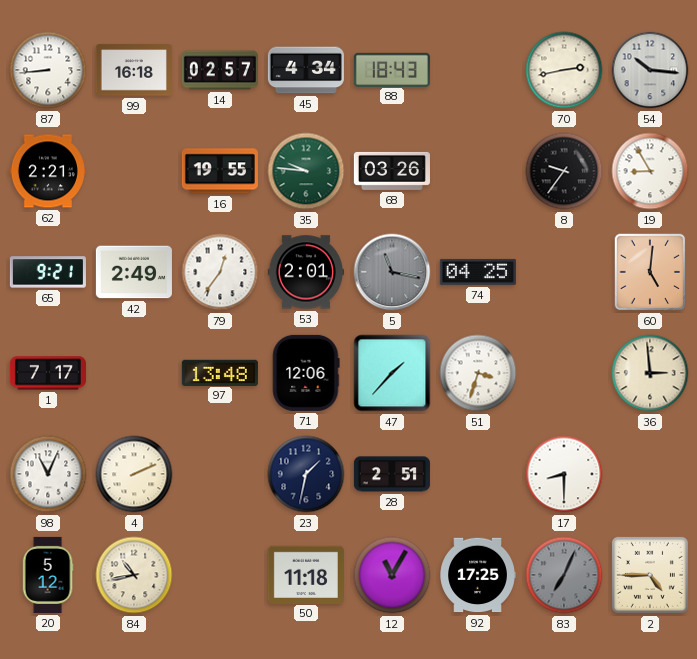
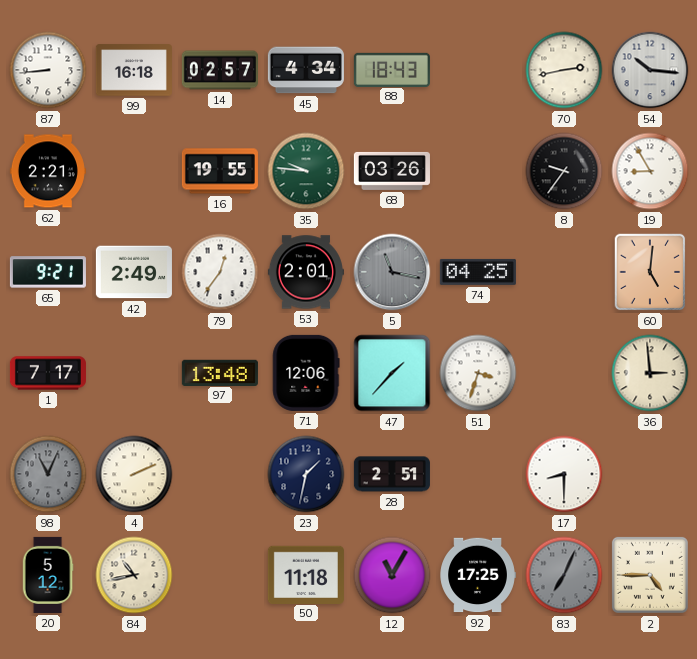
98 dial: white -> grey
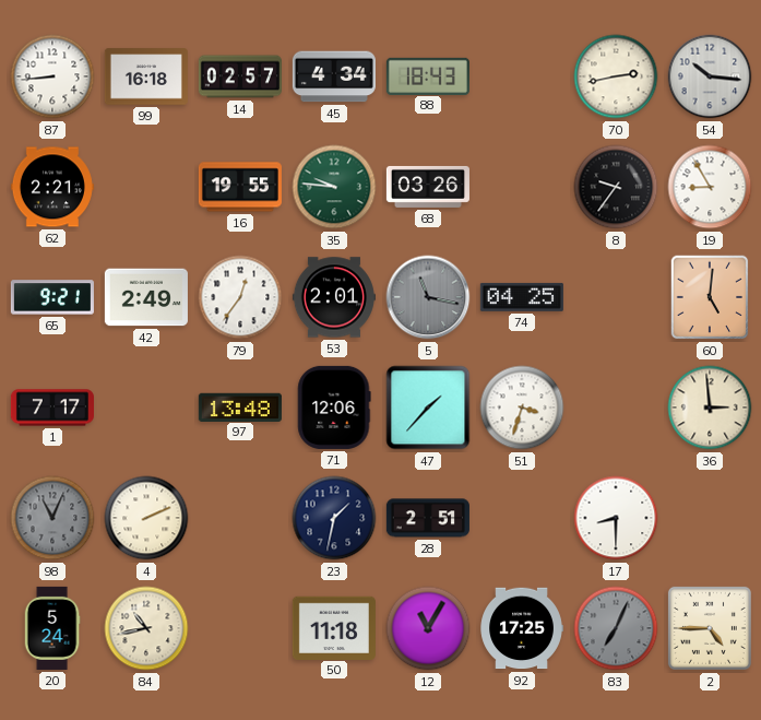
20: 5:12 -> 5:24
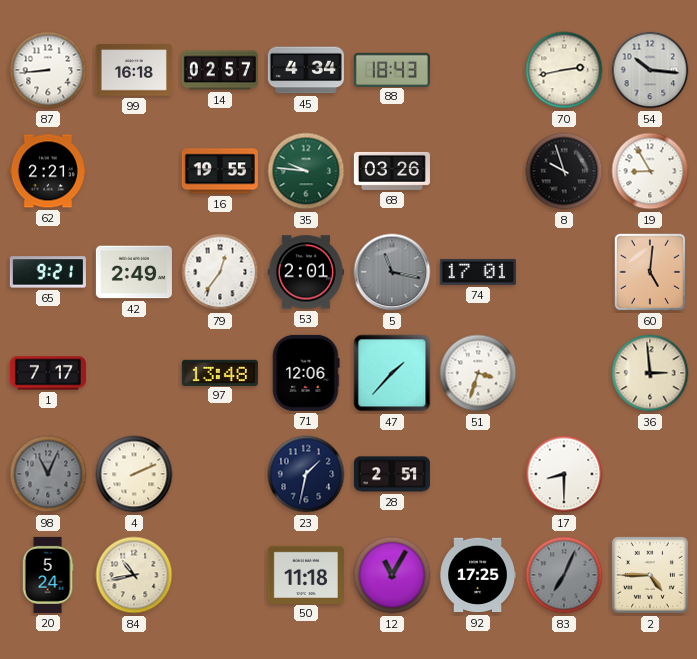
8: 9:36 -> 9:57
74: 04:25 -> 17:01
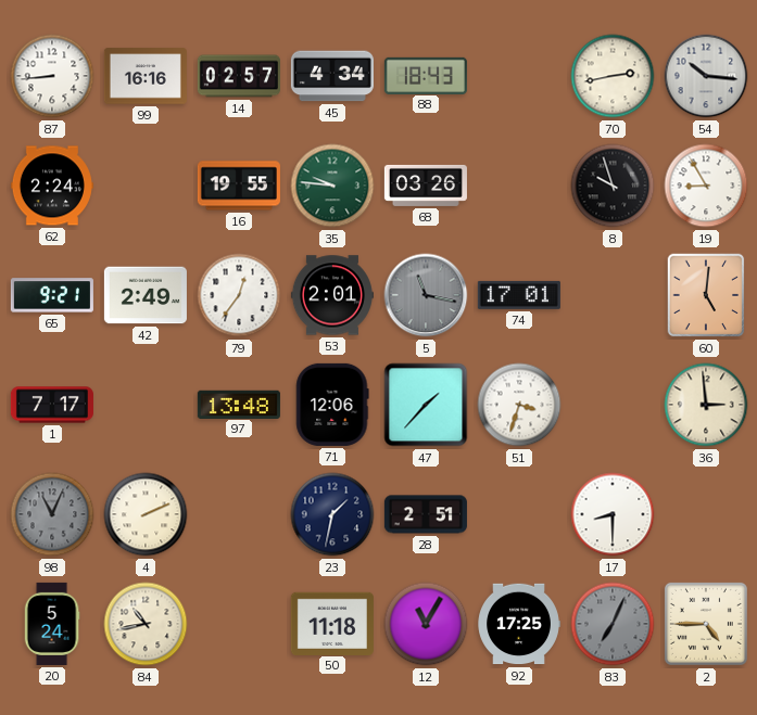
99: 16:18 -> 16:16
62: 2:21 -> 2:24
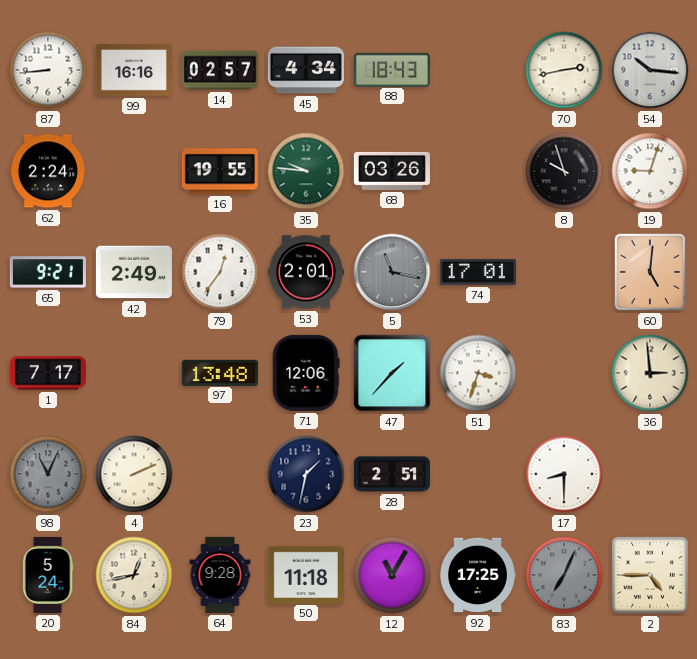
19: 8:55 -> 9:03
84: 10:43 -> 12:43
64: none -> 9:28
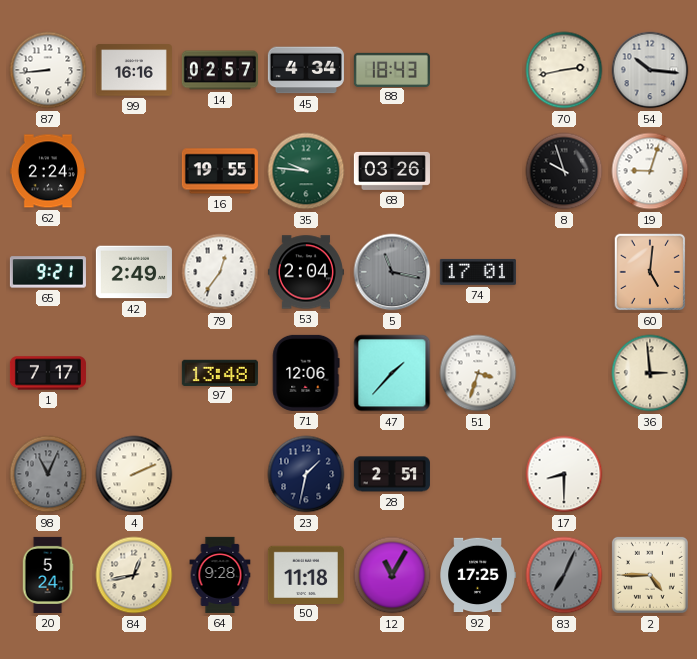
53: 2:01 -> 2:04
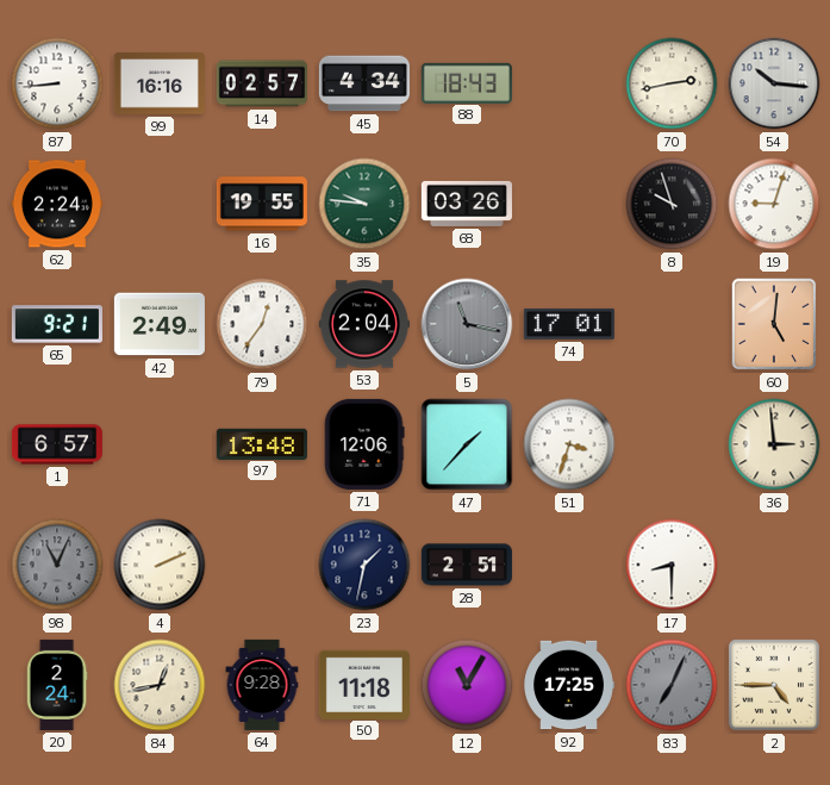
1: 7:17 -> 6:57
20: 5:24 -> 2:24
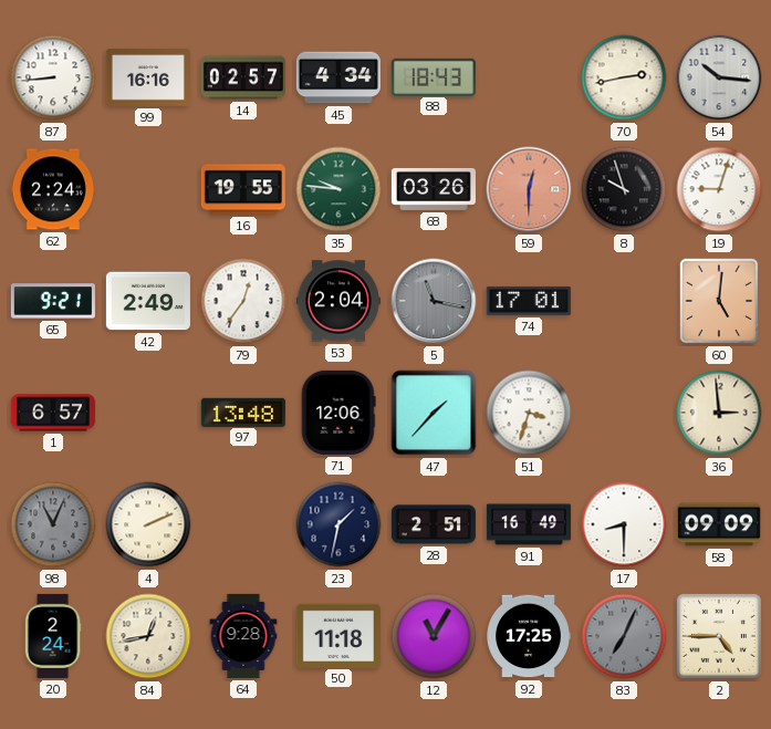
59: none -> 12:30
91: none -> 16:49
58: none -> 09:09
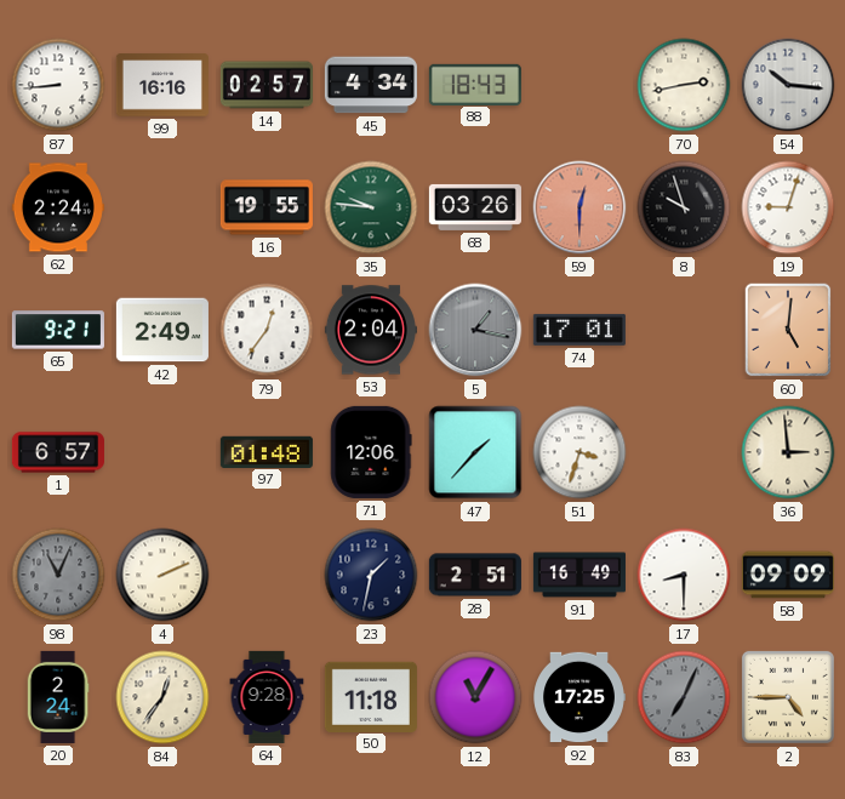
5: 11:17 -> 1:17
97: 13:48 -> 01:48
84: 12:43 -> 12:36
